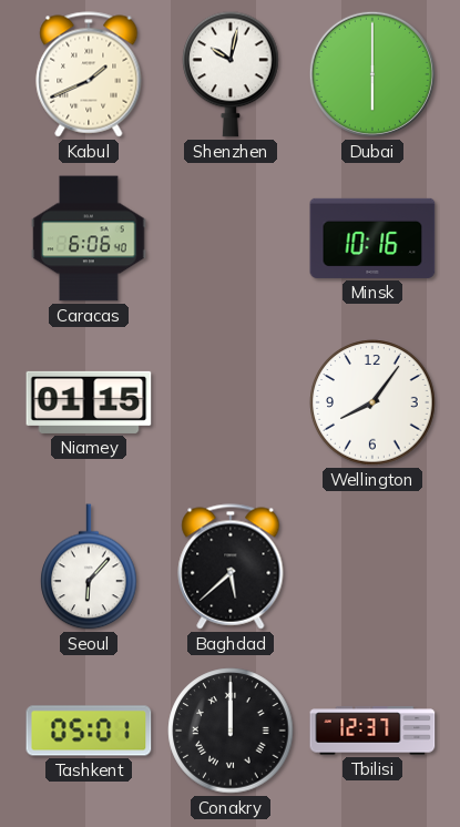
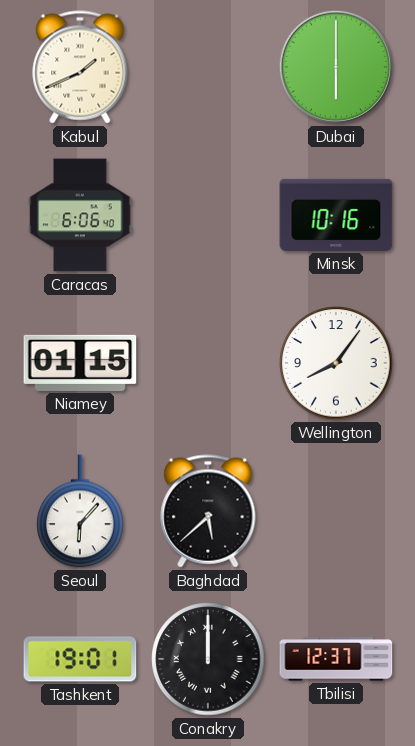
Shenzhen: 10:02 -> none
Tashkent: 05:01 -> 19:01
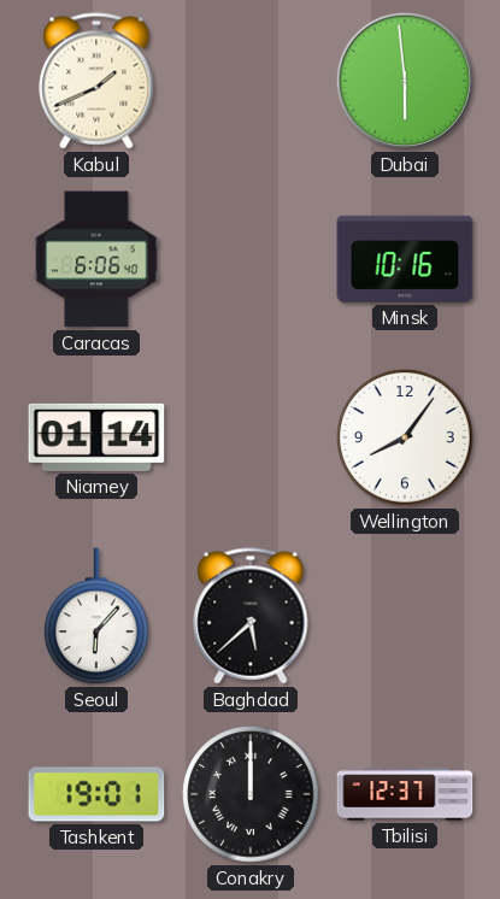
Dubai: 6:00 -> 5:59
Niamey: 01:15 -> 01:14
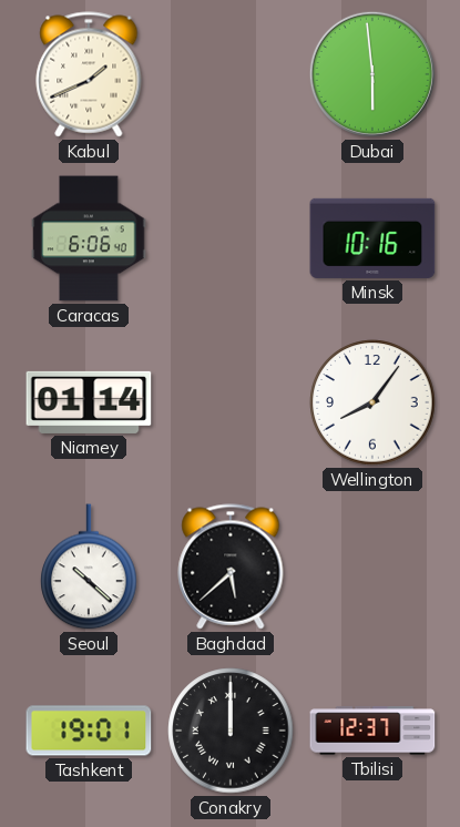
Seoul: 6:07 -> 10:22
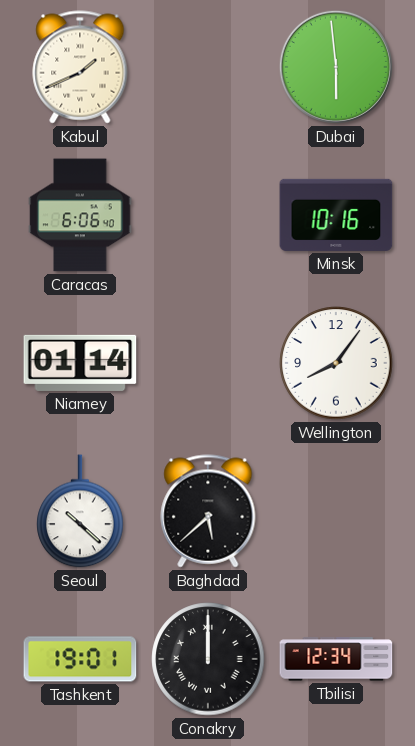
Tbilisi: 12:37 -> 12:34
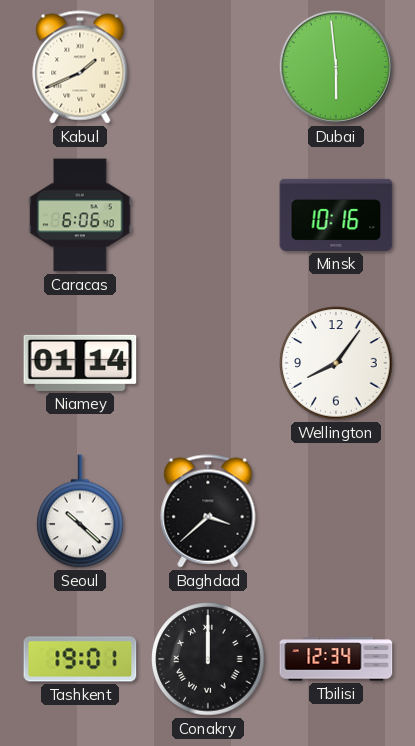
Baghdad: 5:38 -> 3:38
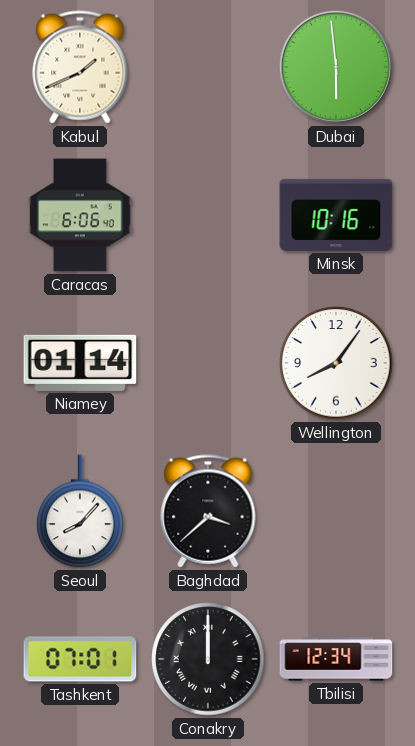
Seoul: 10:22 -> 8:07
Tashkent: 19:01 -> 07:01
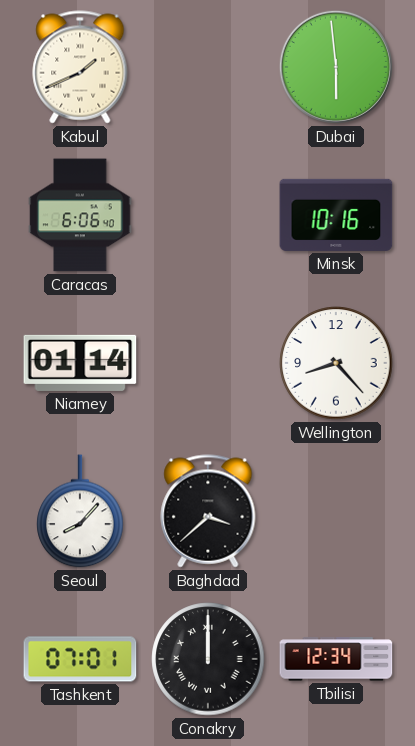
Wellington: 8:06 -> 8:23
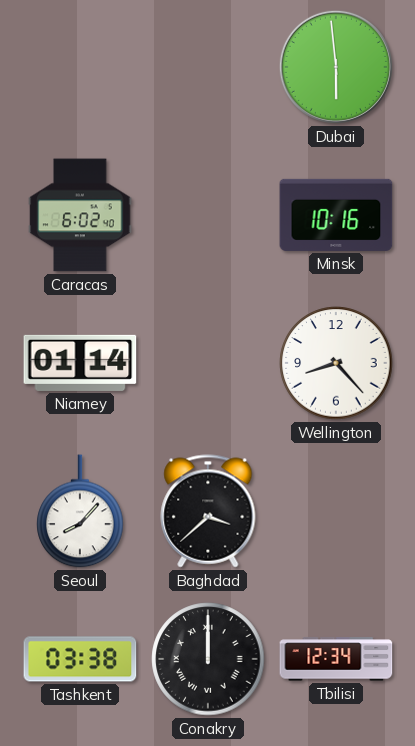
Kabul: 1:41 -> none
Caracas: 6:06 -> 6:02
Tashkent: 07:01 -> 03:38
